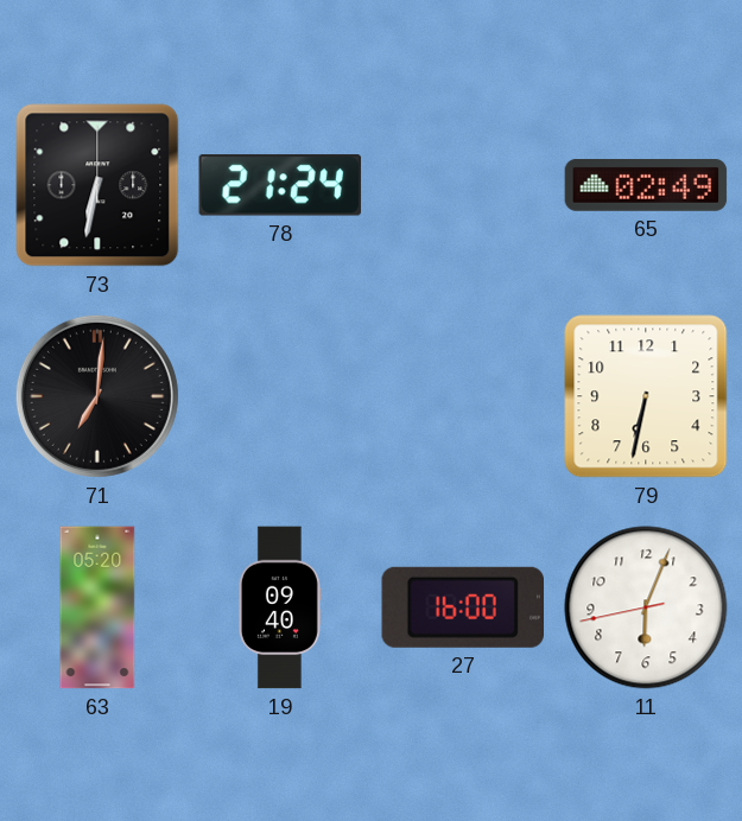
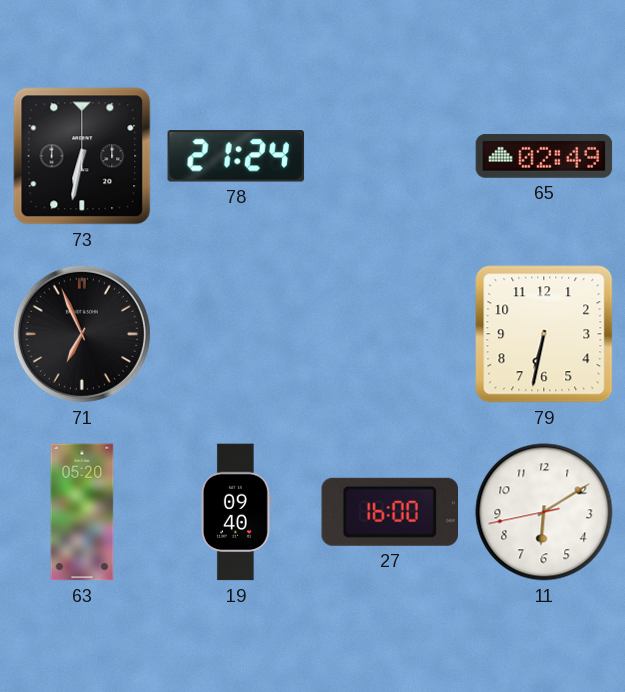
71: 7:01 -> 6:56
11: 6:03 -> 6:09
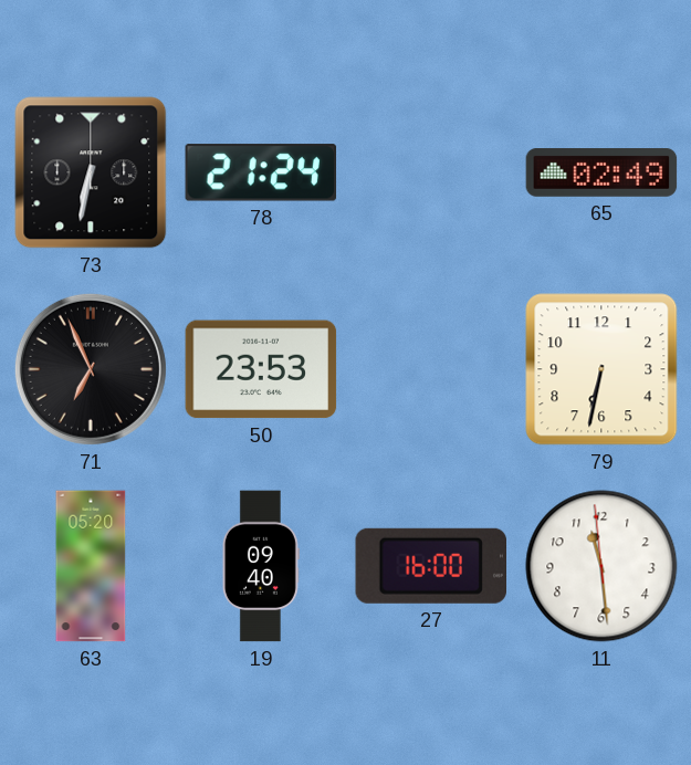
50: none -> 23:53
11: 6:09 -> 11:28
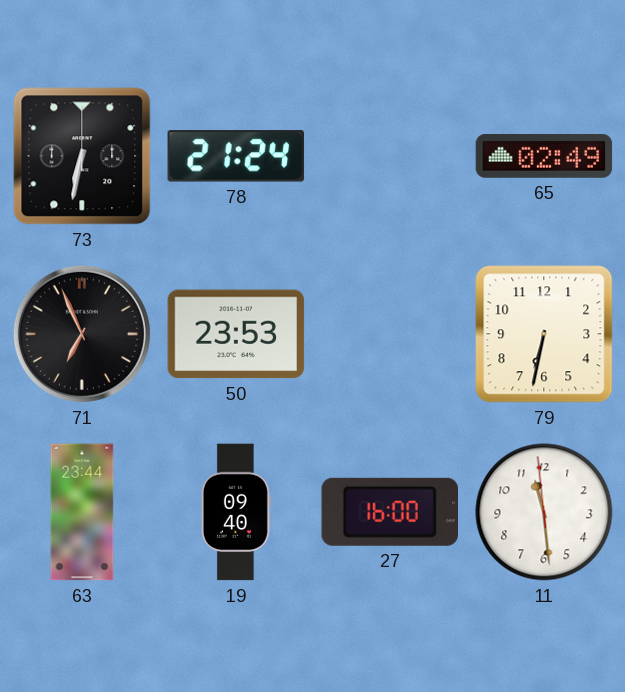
63: 05:20 -> 23:44
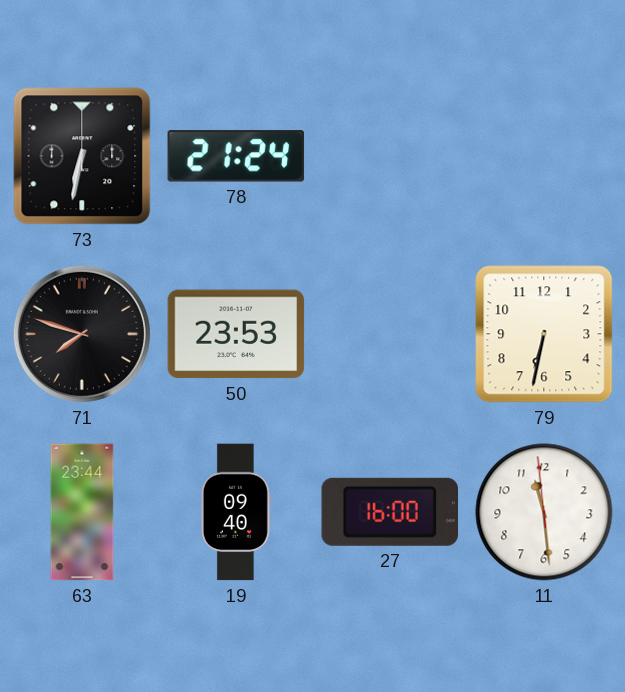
65: 02:49 -> none
71: 6:56 -> 7:48
